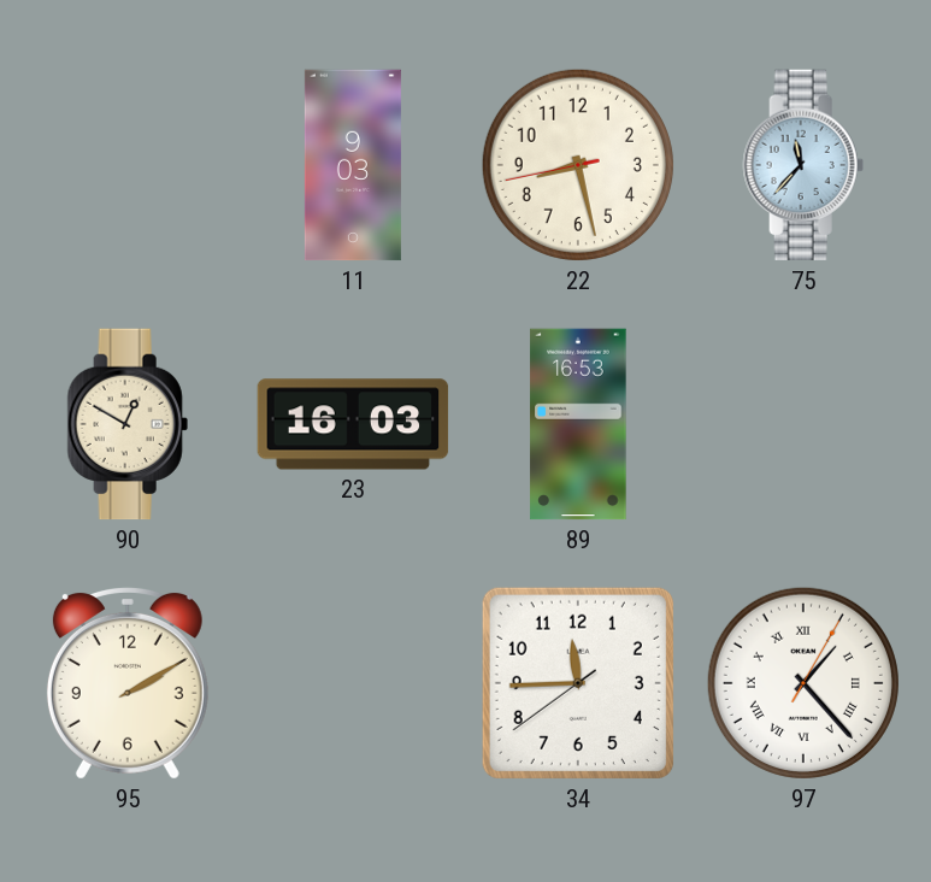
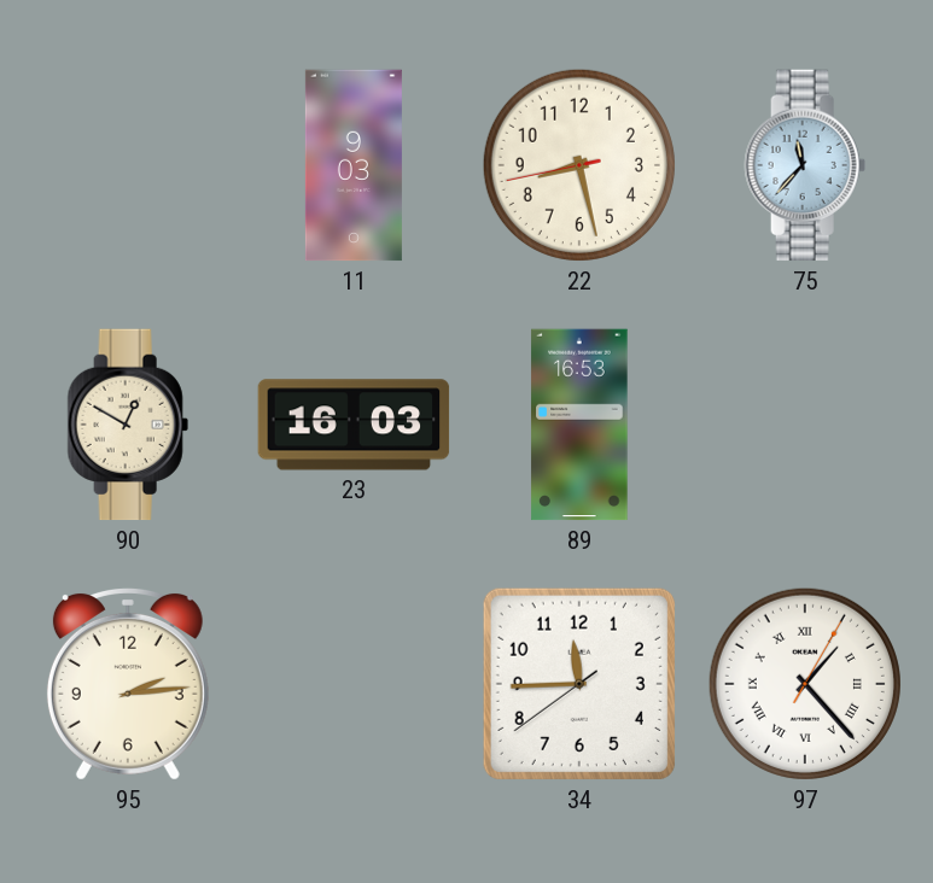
95: 2:10 -> 2:14
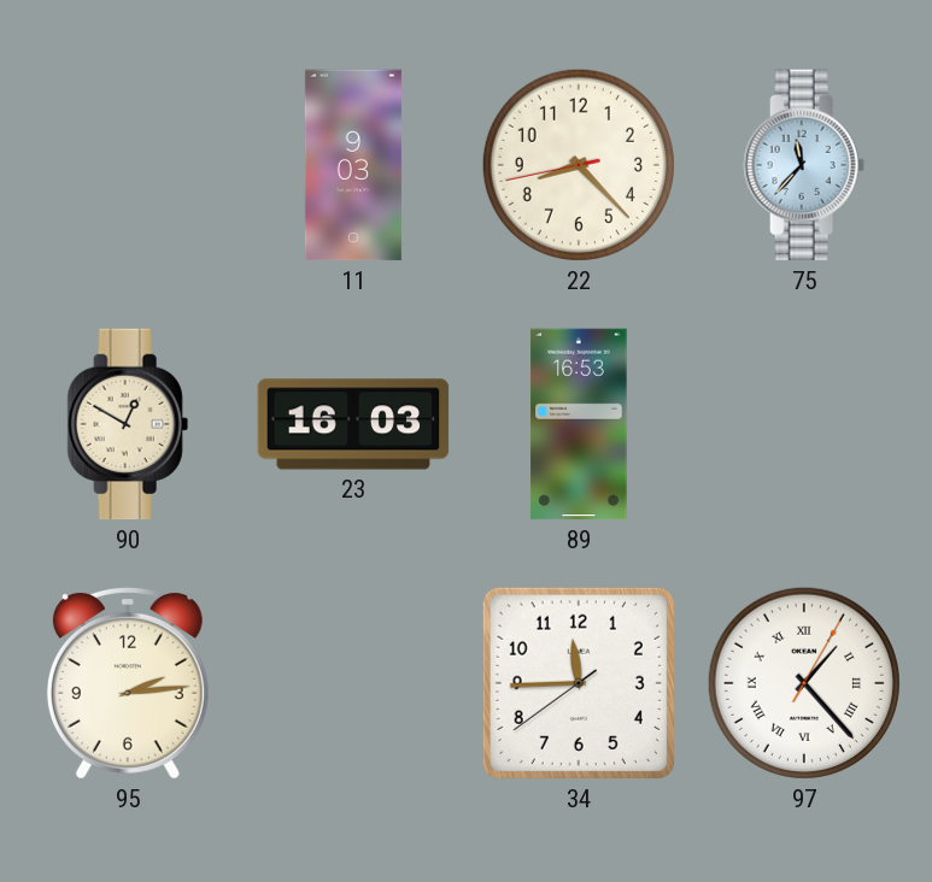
22: 8:27 -> 8:22
